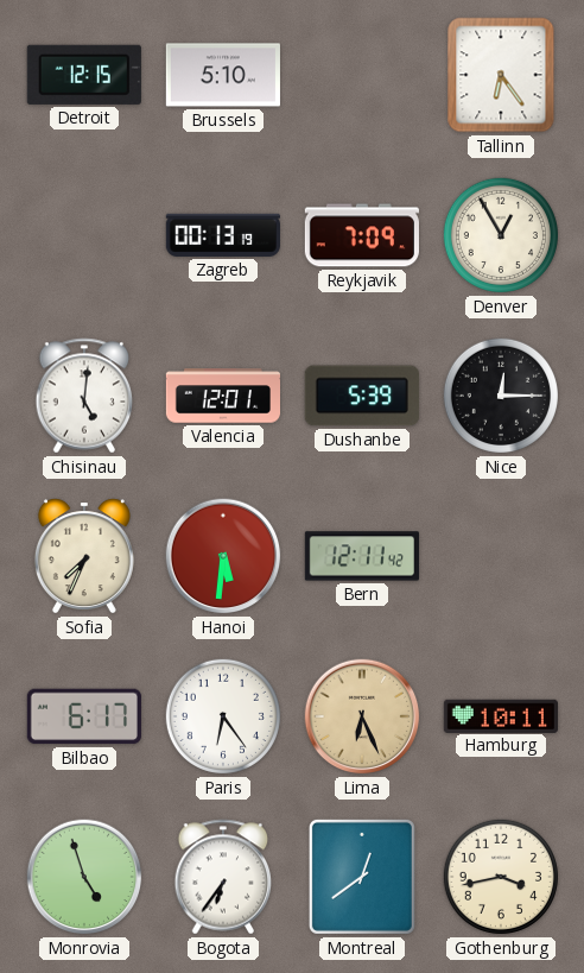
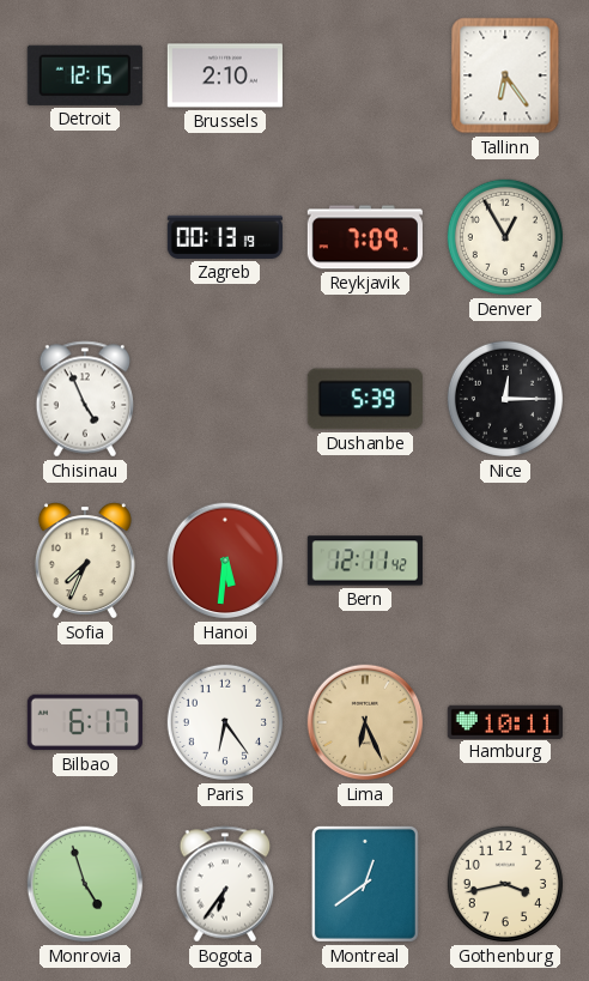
Brussels: 5:10 -> 2:10
Chisinau: 5:01 -> 4:56
Valencia: 12:01 -> none
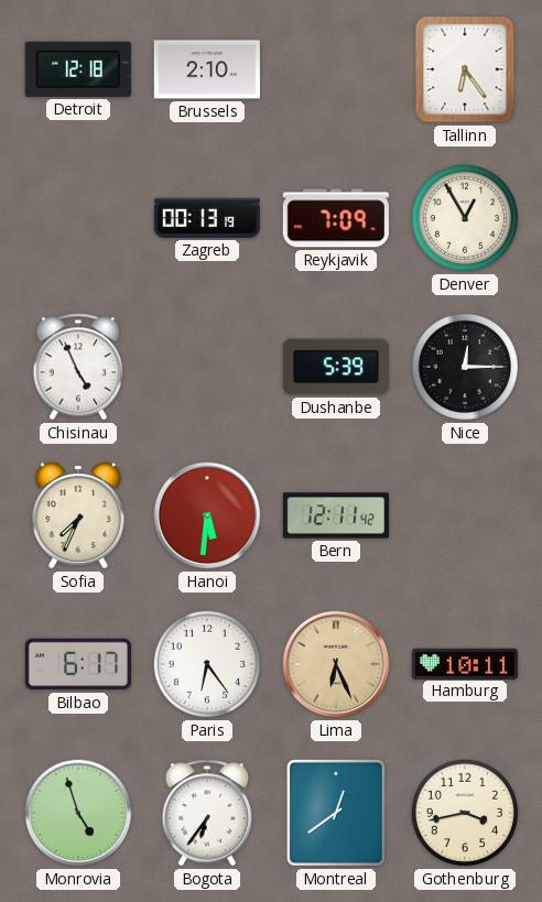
Detroit: 12:15 -> 12:18
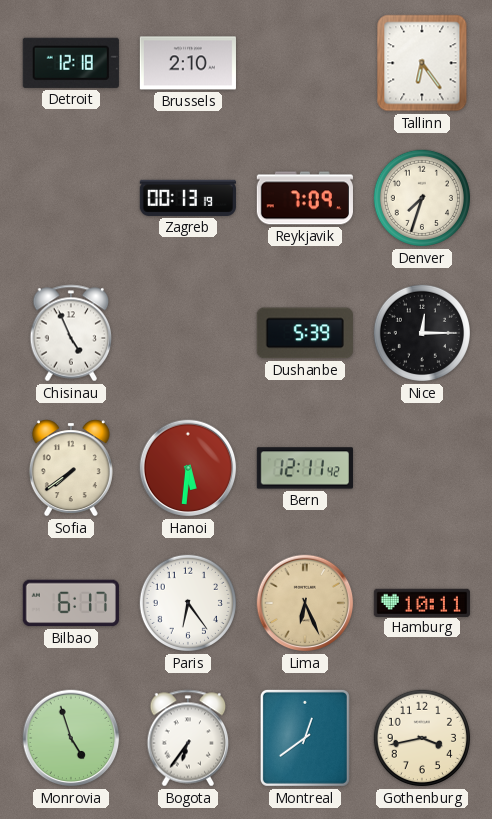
Denver: 12:55 -> 7:33
Sofia: 7:34 -> 7:39
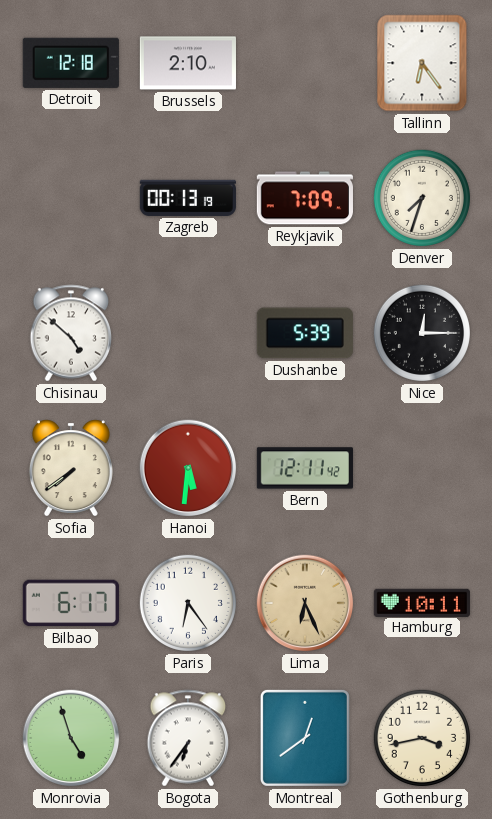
Chisinau: 4:56 -> 4:52
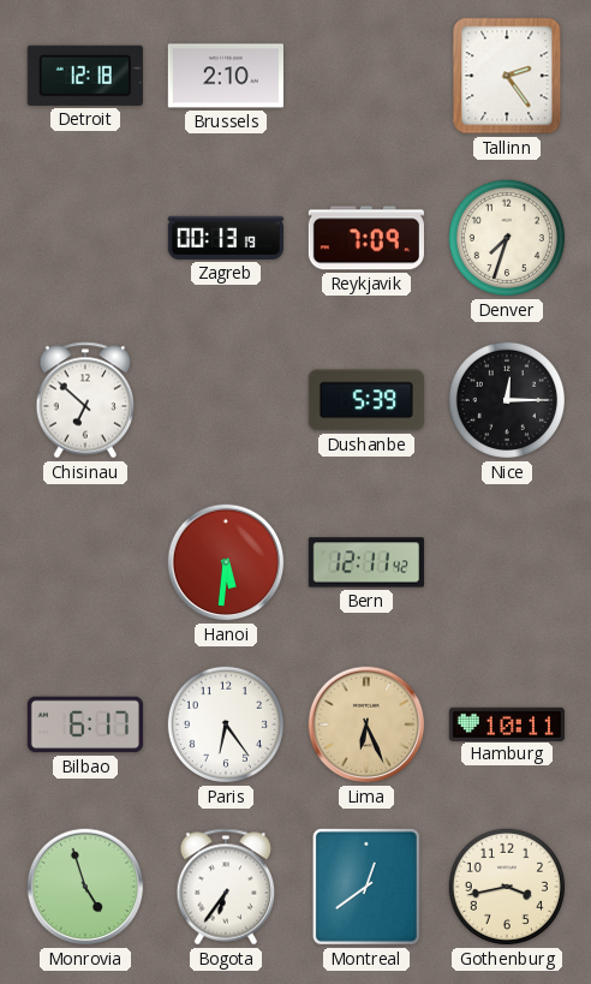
Tallinn: 6:24 -> 2:24
Chisinau: 4:52 -> 6:52
Sofia: 7:39 -> none
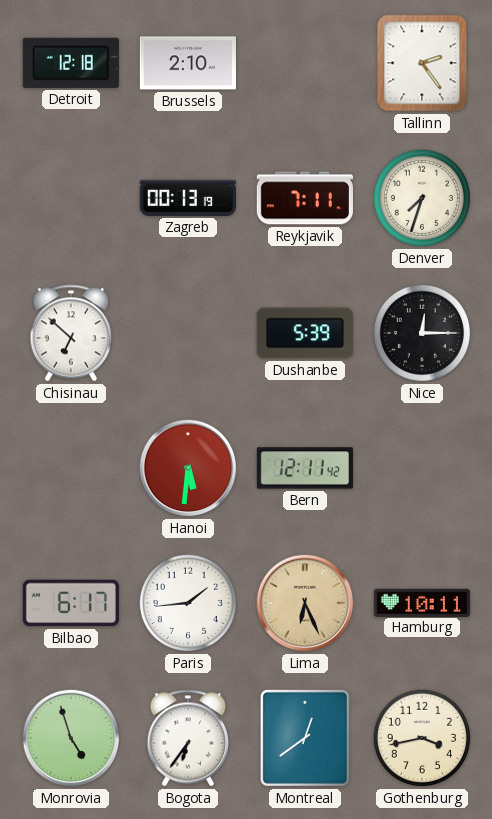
Reykjavik: 7:09 -> 7:11
Paris: 6:24 -> 1:44
